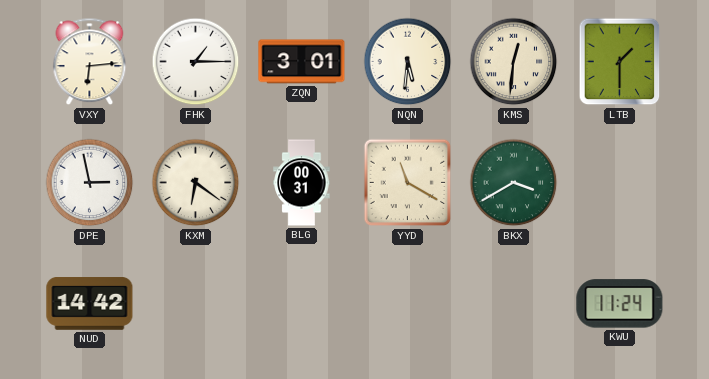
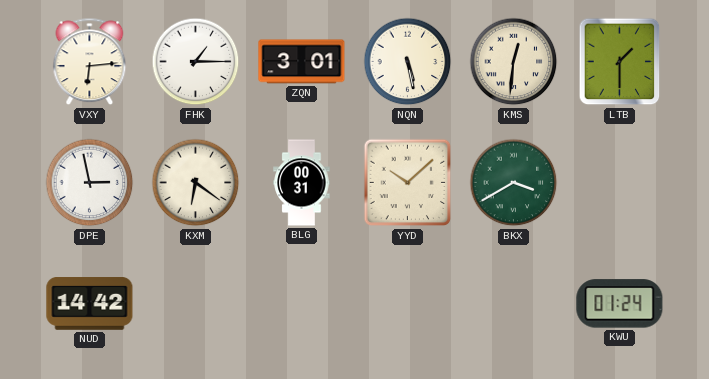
NQN: 5:31 -> 5:28
YYD: 11:20 -> 10:08
KWU: 11:24 -> 01:24
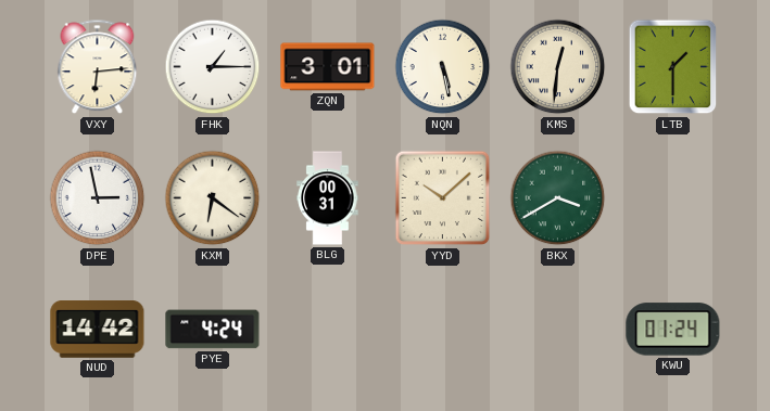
PYE: none -> 4:24
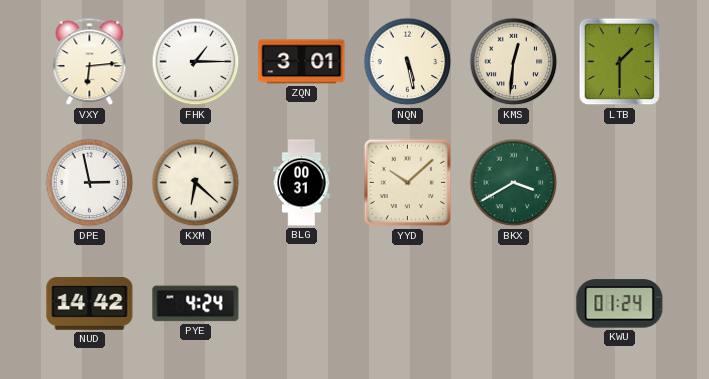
KXM: 6:21 -> 6:22
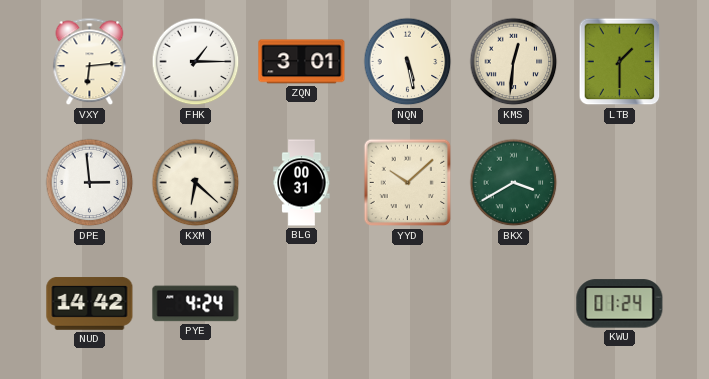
DPE: 2:58 -> 2:59
